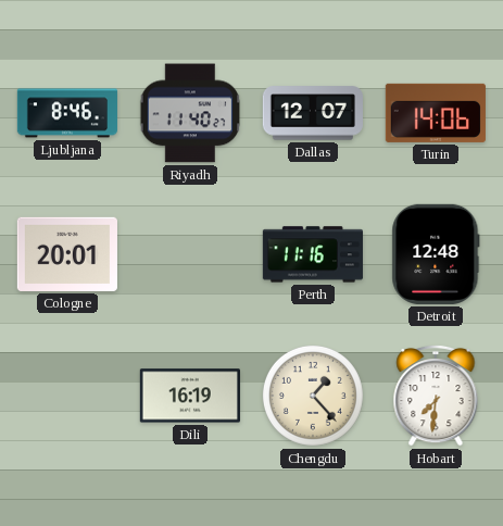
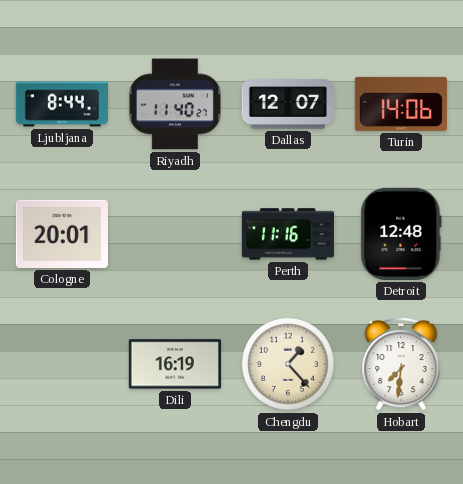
Ljubljana: 8:46 -> 8:44
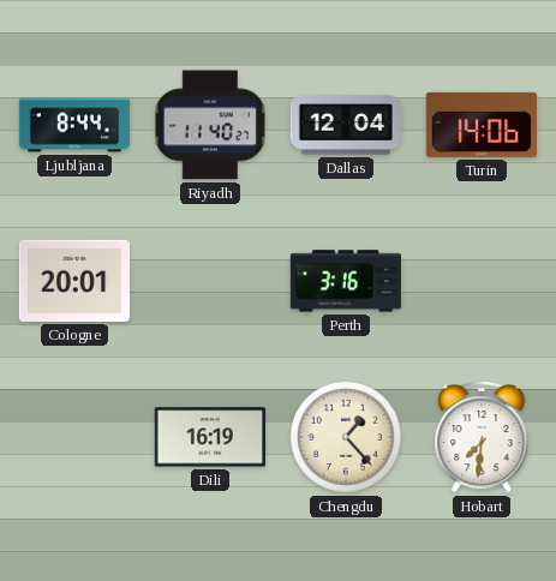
Dallas: 12:07 -> 12:04
Perth: 11:16 -> 3:16
Detroit: 12:48 -> none
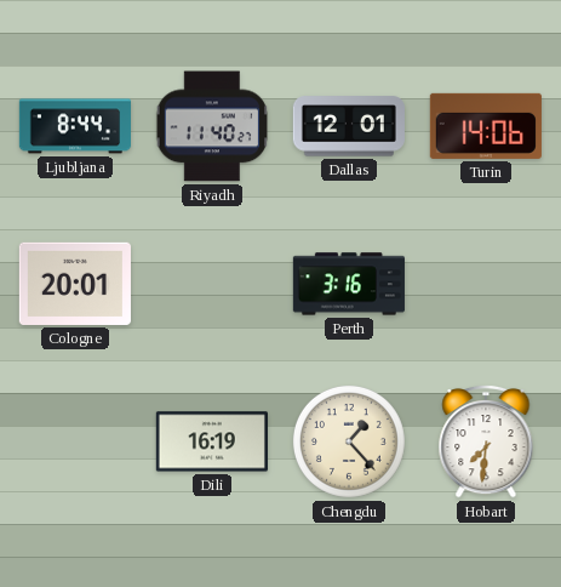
Dallas: 12:04 -> 12:01
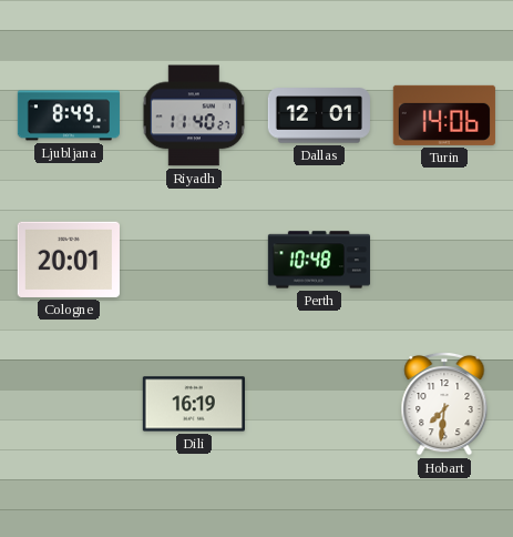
Ljubljana: 8:44 -> 8:49
Perth: 3:16 -> 10:48
Chengdu: 1:23 -> none
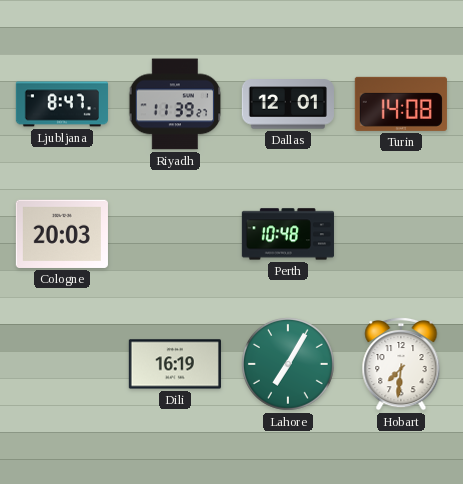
Ljubljana: 8:49 -> 8:47
Riyadh: 11:40 -> 11:39
Turin: 14:06 -> 14:08
Cologne: 20:01 -> 20:03
Lahore: none -> 7:05
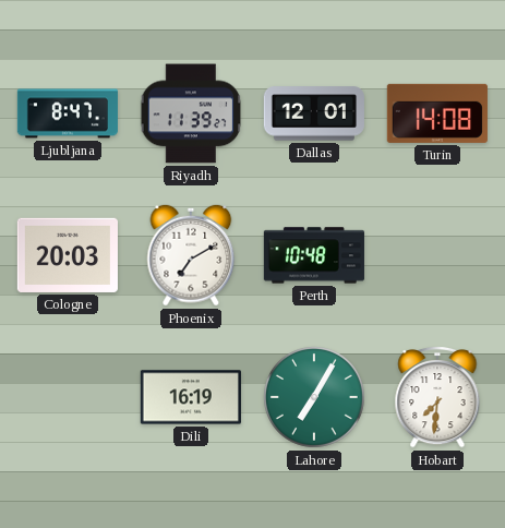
Phoenix: none -> 7:10
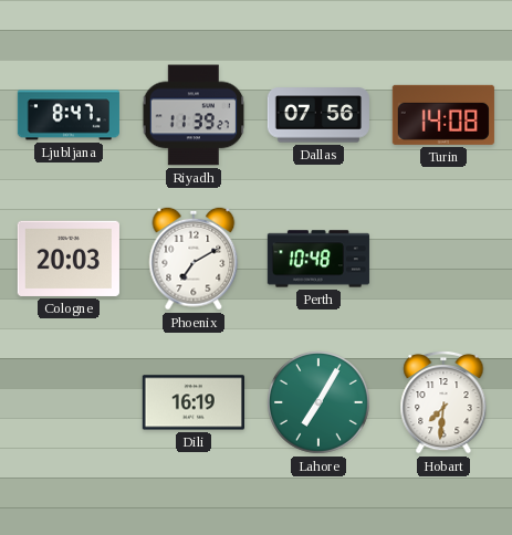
Dallas: 12:01 -> 07:56
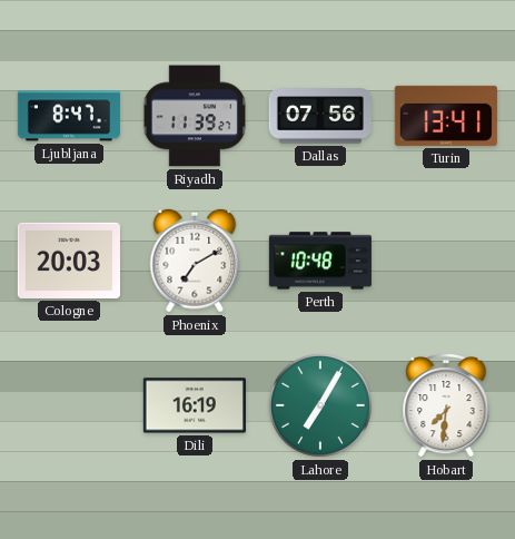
Turin: 14:08 -> 13:41
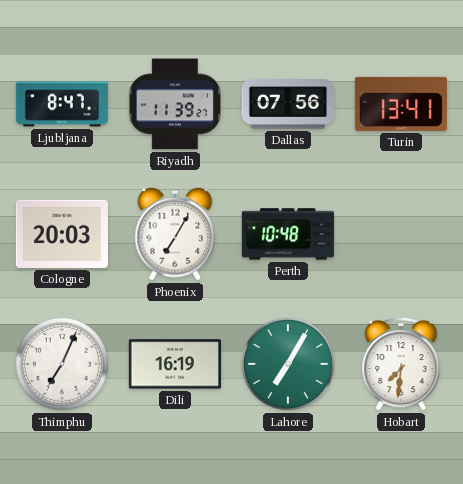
Phoenix: 7:10 -> 7:05
Thimphu: none -> 7:04
